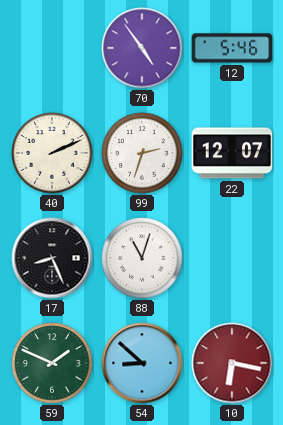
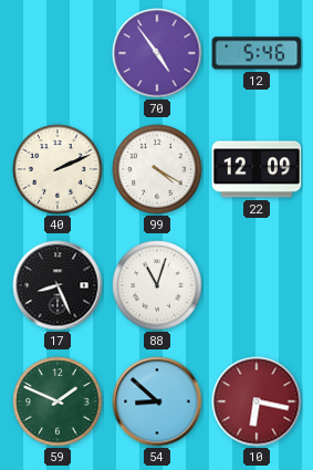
99: 2:33 -> 4:20
22: 12:07 -> 12:09
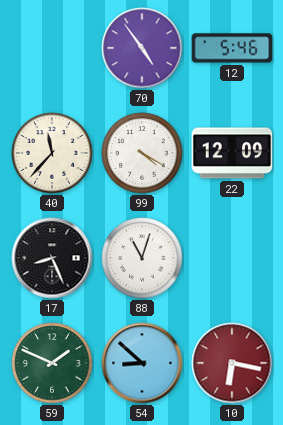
40: 2:11 -> 11:37
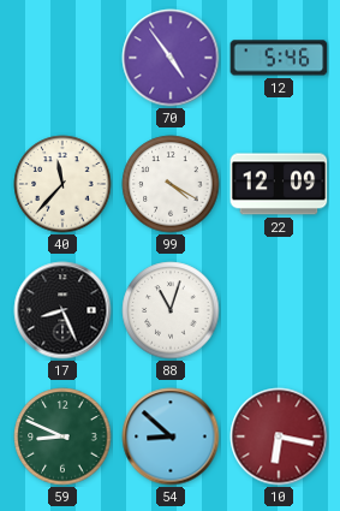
59: 1:49 -> 8:49
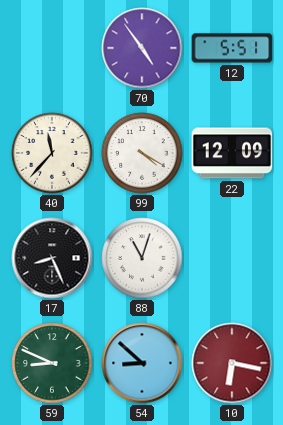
12: 5:46 -> 5:51
